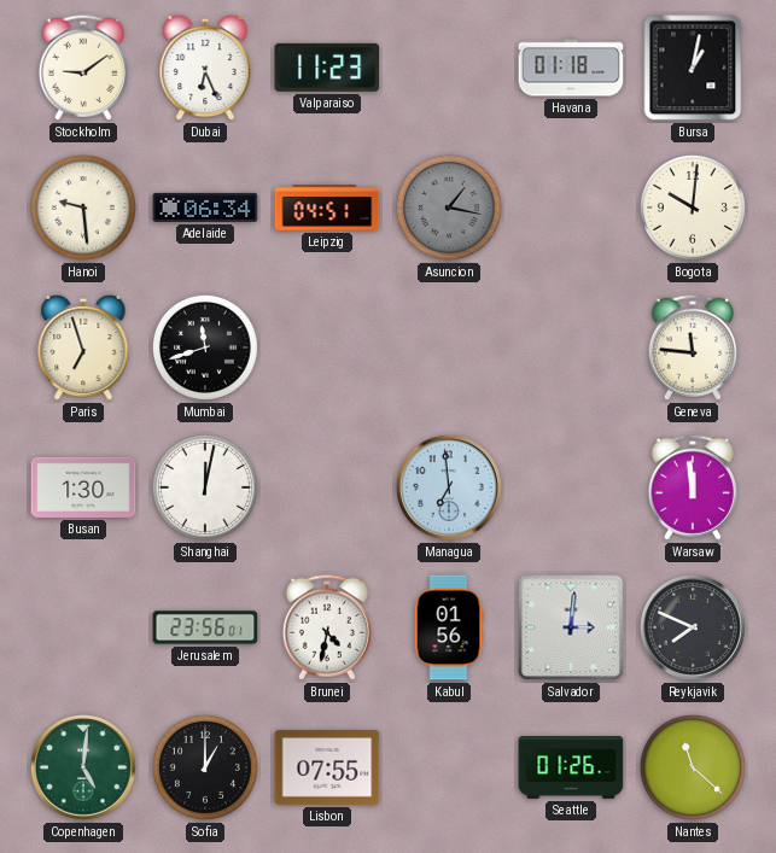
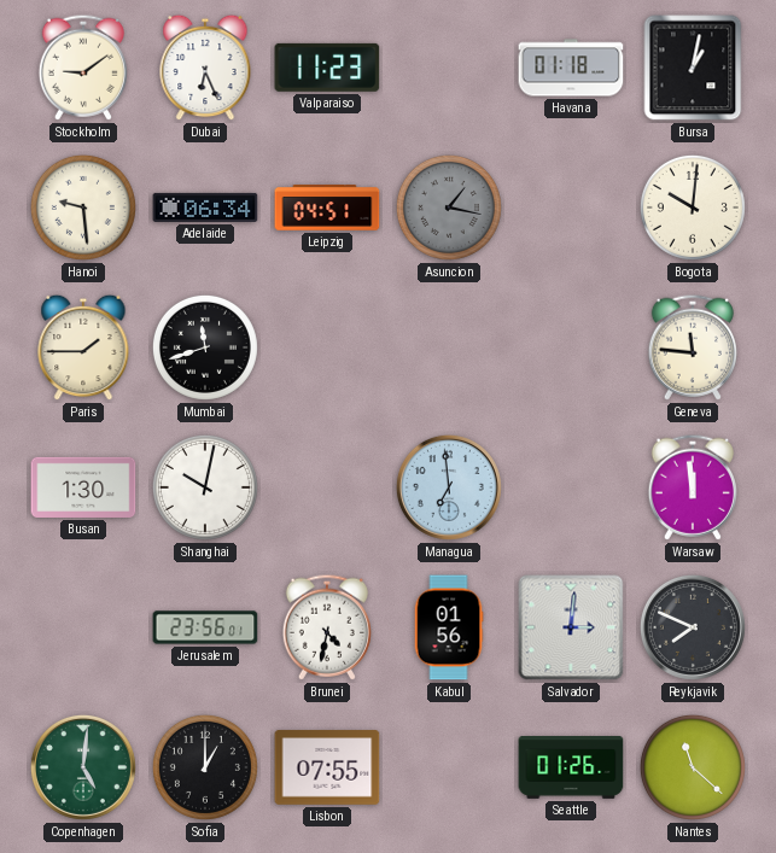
Paris: 6:57 -> 1:45
Shanghai: 12:02 -> 10:02
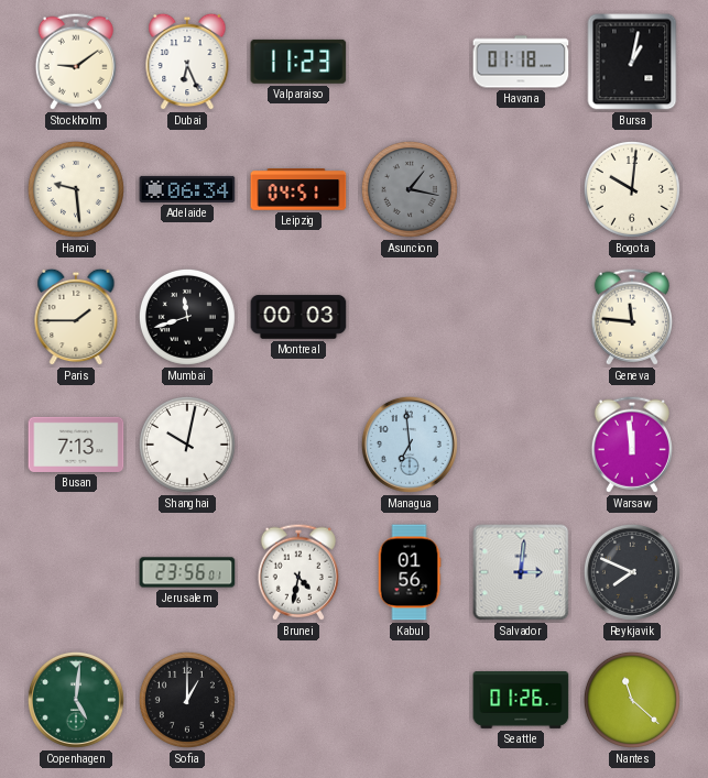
Montreal: none -> 00:03
Busan: 1:30 -> 7:13
Lisbon: 07:55 -> none
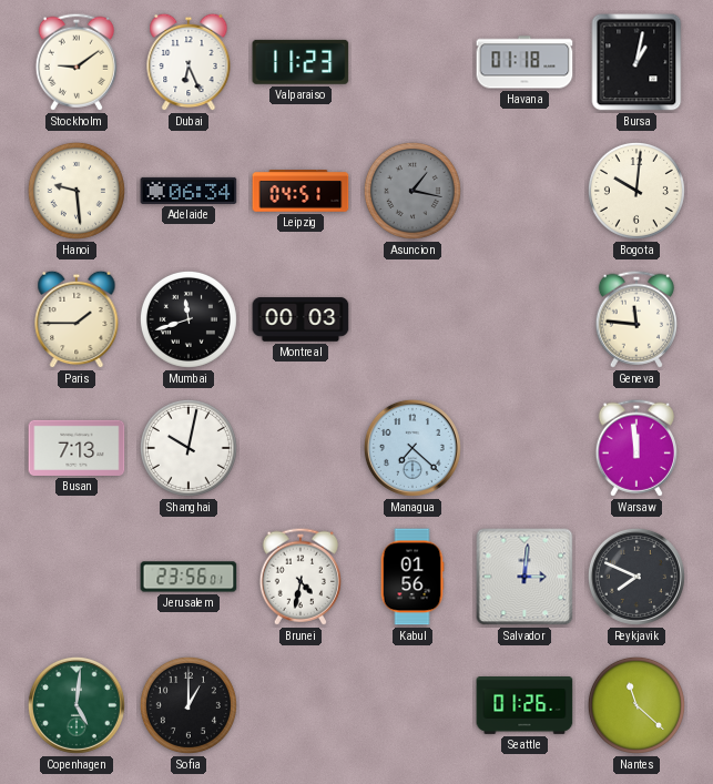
Managua: 6:59 -> 7:22
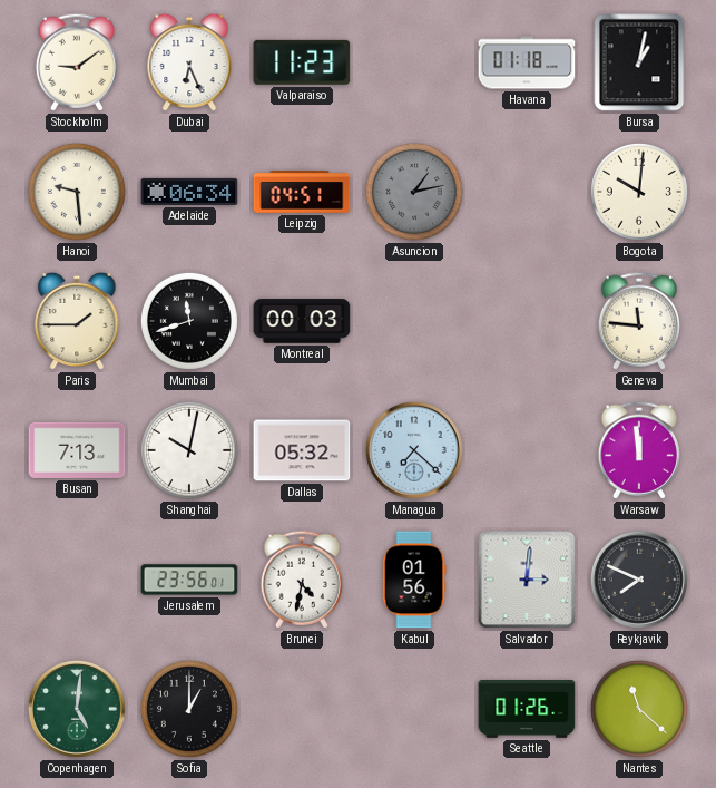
Asuncion: 1:17 -> 1:13
Dallas: none -> 05:32
